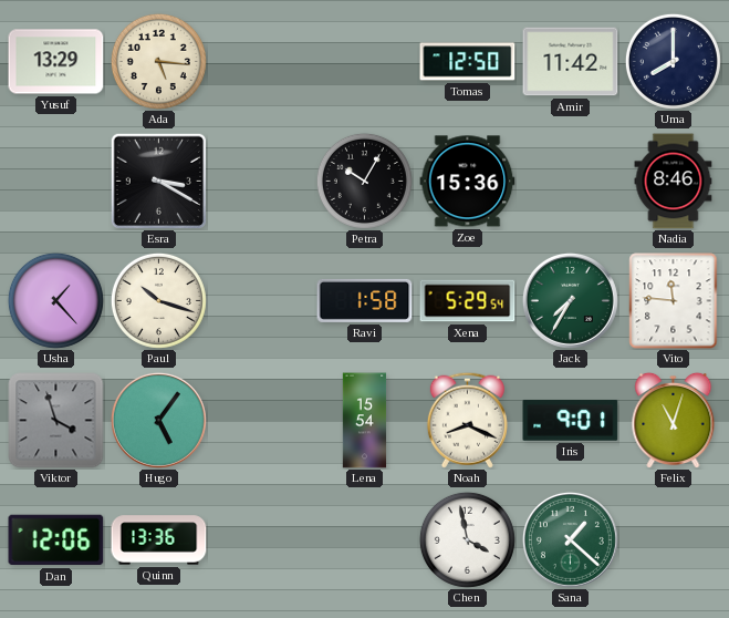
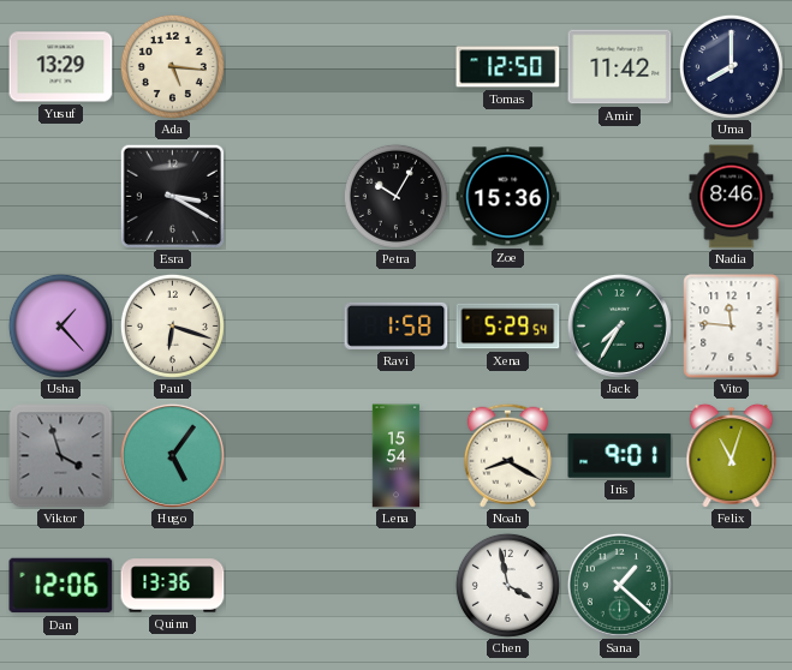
Paul: 10:18 -> 6:18
Noah: 8:19 -> 8:20
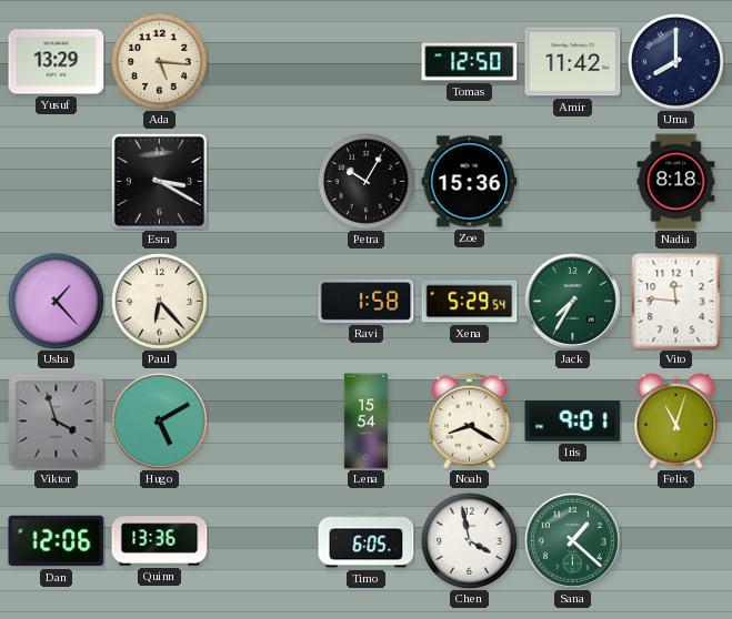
Nadia: 8:46 -> 8:18
Paul: 6:18 -> 6:23
Hugo: 5:06 -> 5:10
Timo: none -> 6:05
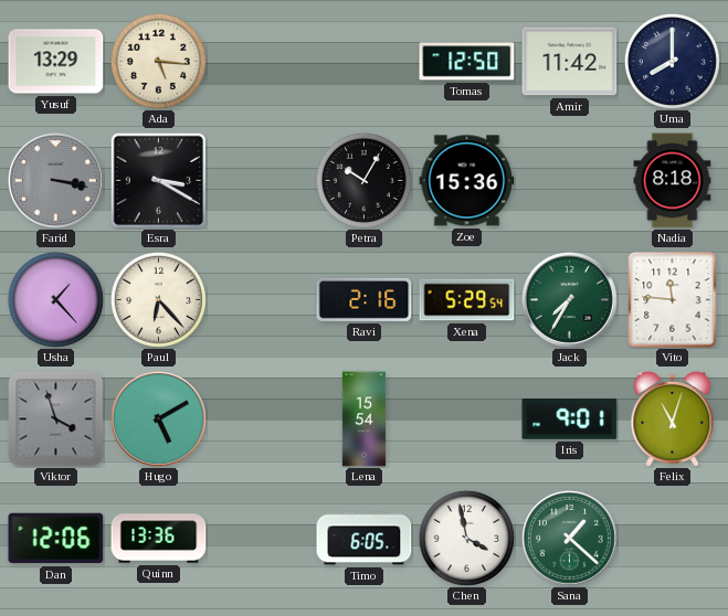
Farid: none -> 3:17
Ravi: 1:58 -> 2:16
Noah: 8:20 -> none
